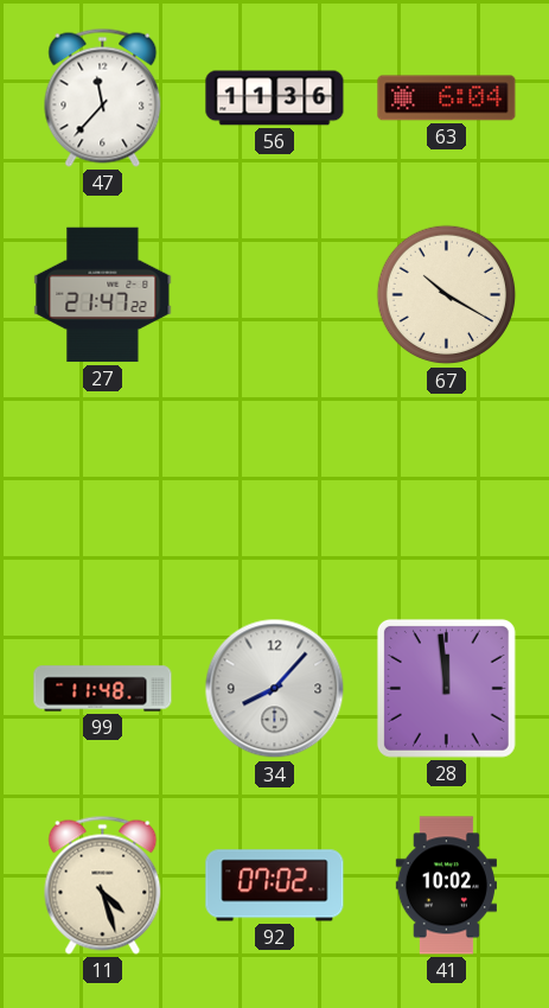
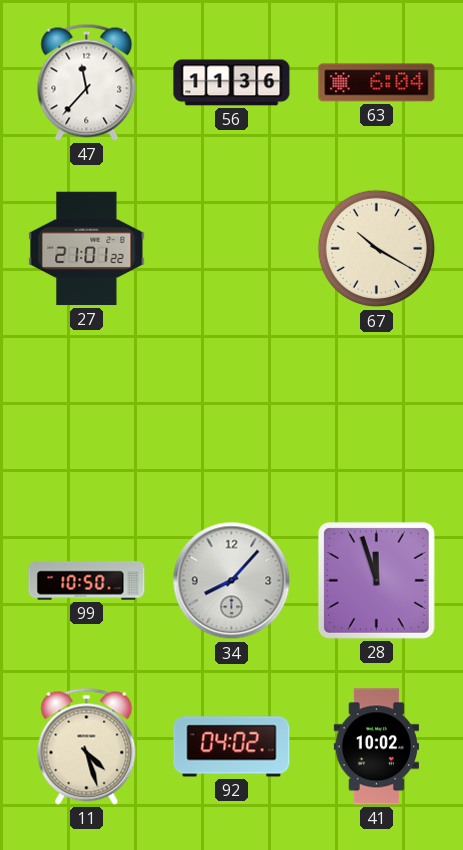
27: 21:47 -> 21:01
99: 11:48 -> 10:50
28: 11:59 -> 11:57
92: 07:02 -> 04:02
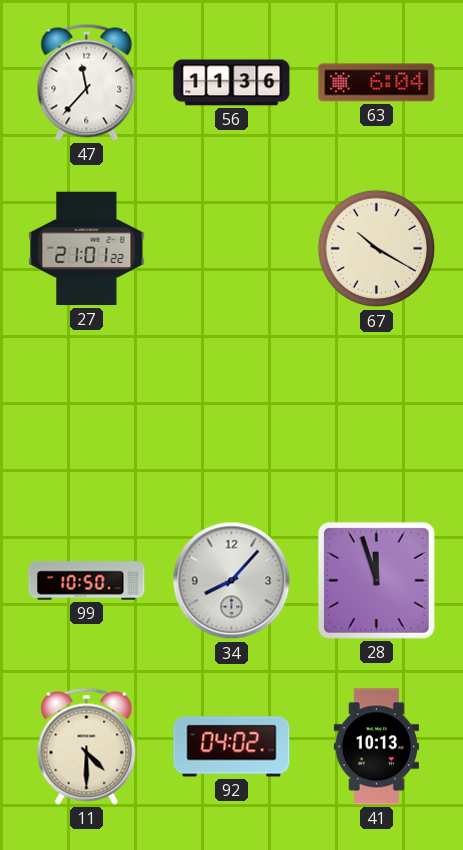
11: 4:27 -> 4:30
41: 10:02 -> 10:13
